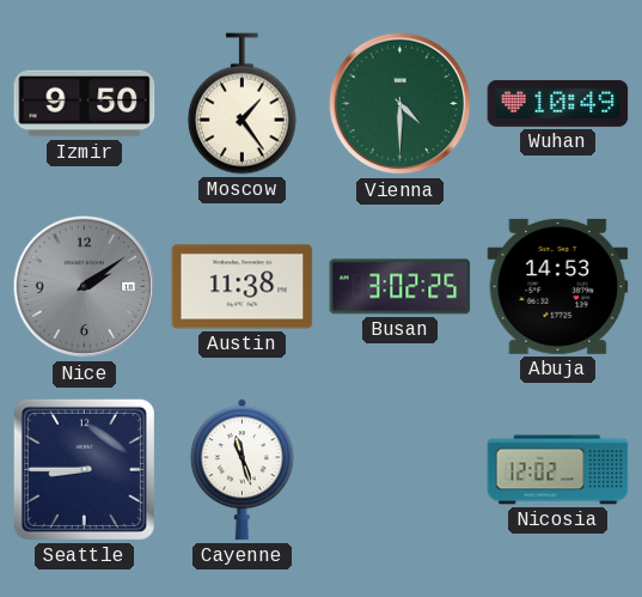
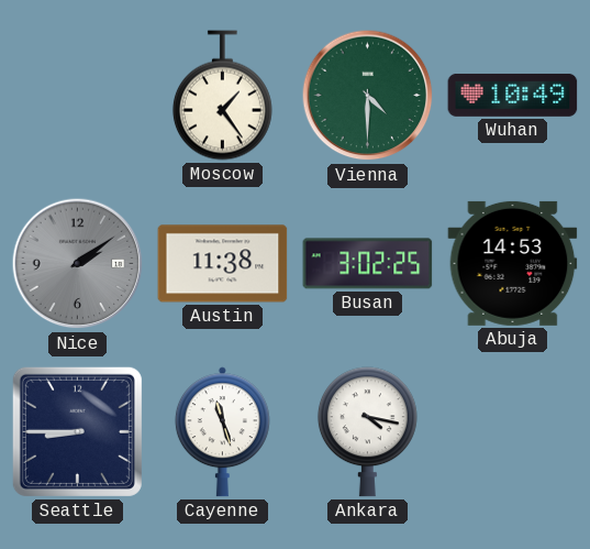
Izmir: 9:50 -> none
Ankara: none -> 4:17
Nicosia: 12:02 -> none
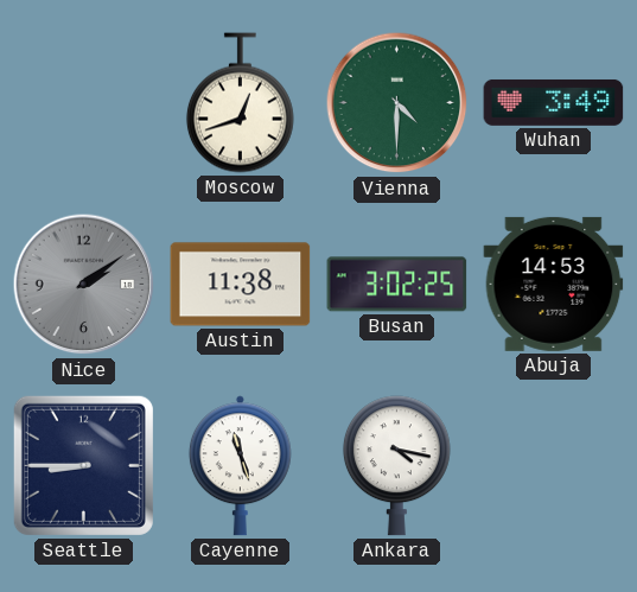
Moscow: 1:24 -> 12:42
Wuhan: 10:49 -> 3:49
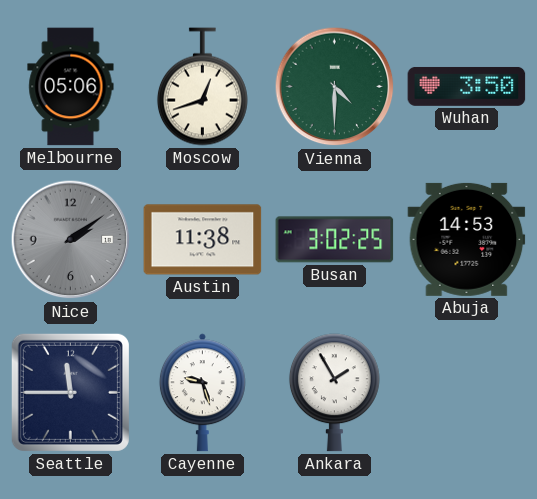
Melbourne: none -> 05:06
Wuhan: 3:49 -> 3:50
Seattle: 8:45 -> 11:45
Cayenne: 11:27 -> 9:27
Ankara: 4:17 -> 1:55
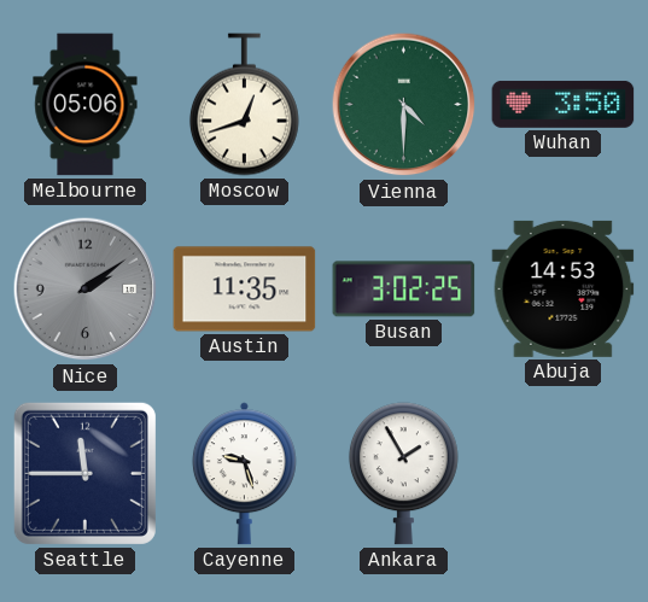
Austin: 11:38 -> 11:35
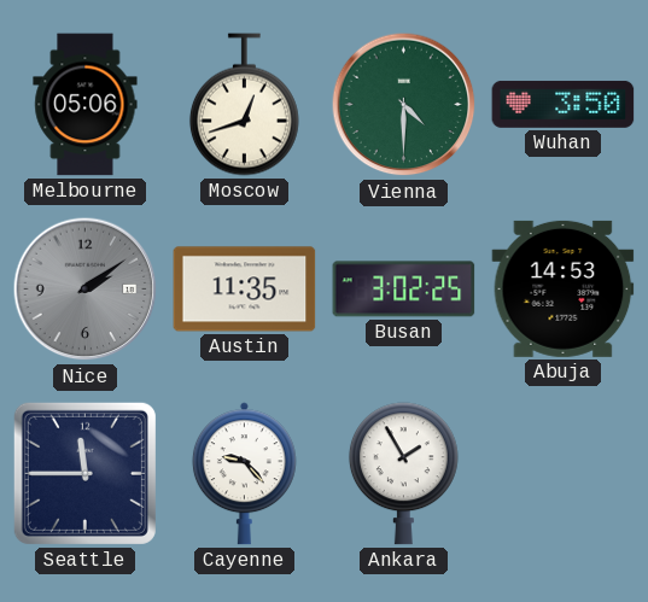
Cayenne: 9:27 -> 9:23
